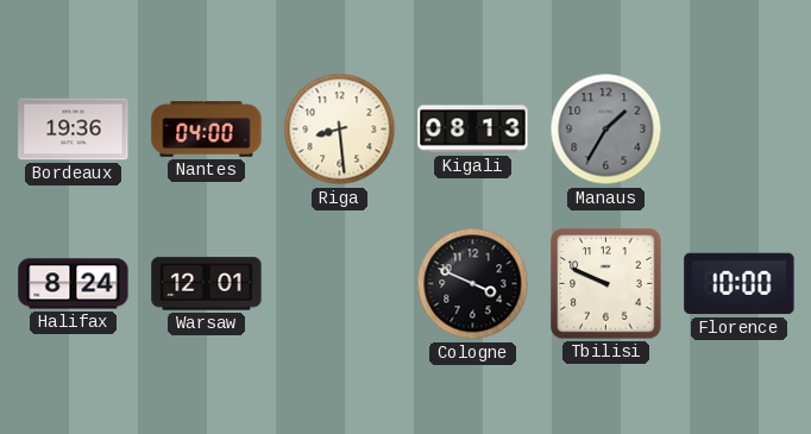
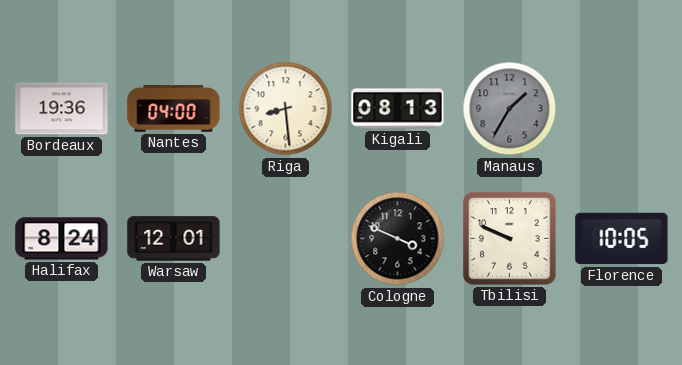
Florence: 10:00 -> 10:05
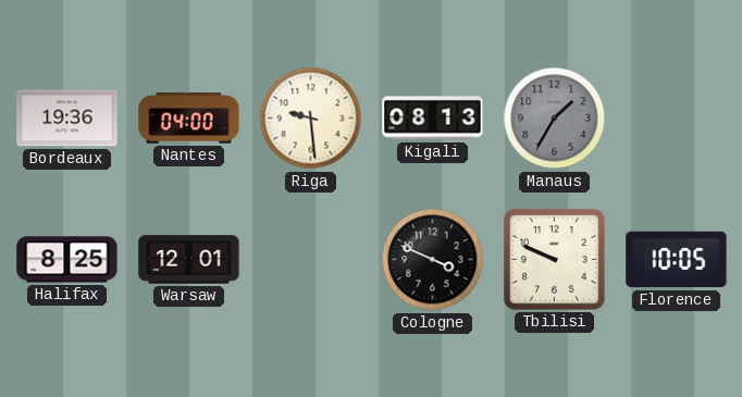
Riga: 8:29 -> 9:29
Halifax: 8:24 -> 8:25
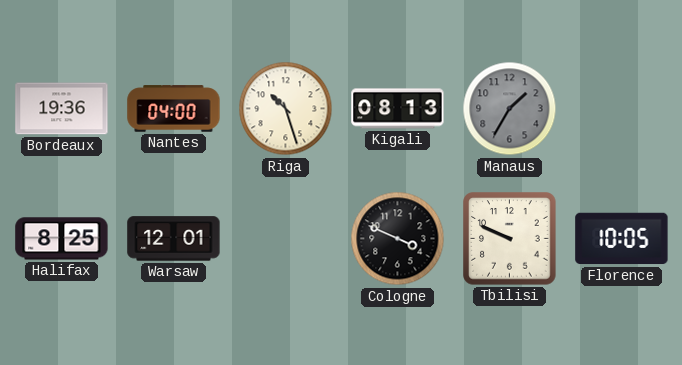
Riga: 9:29 -> 10:27
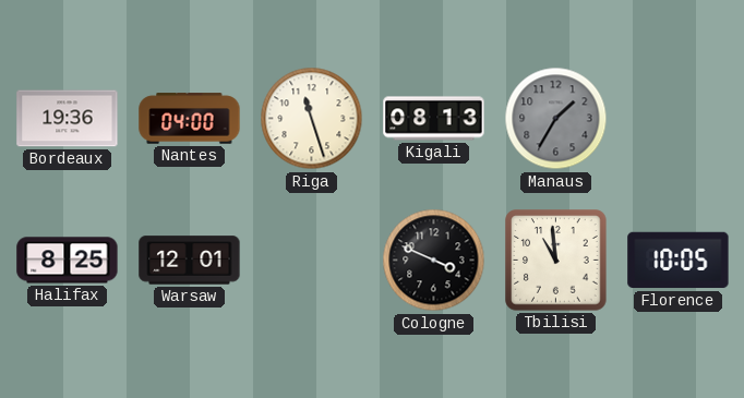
Riga: 10:27 -> 11:27
Tbilisi: 9:49 -> 10:59
